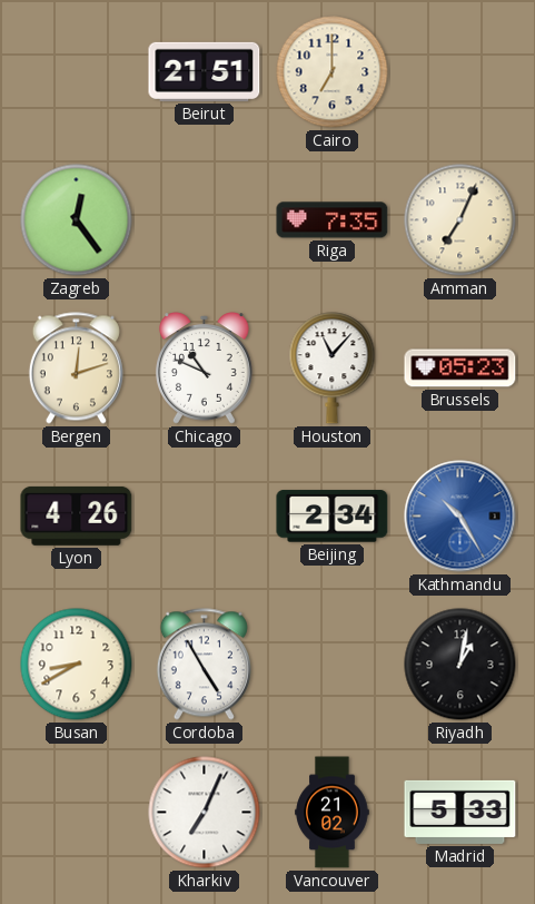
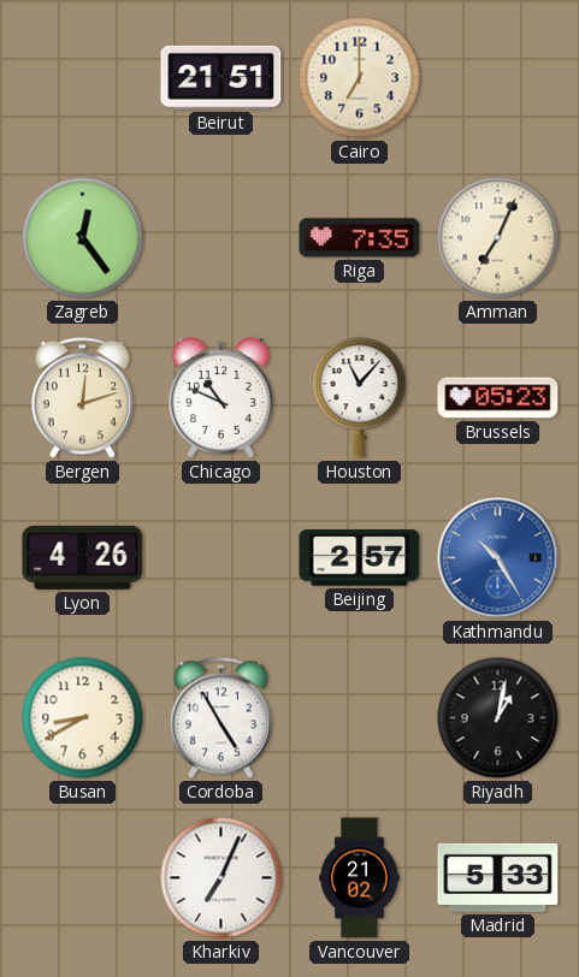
Beijing: 2:34 -> 2:57
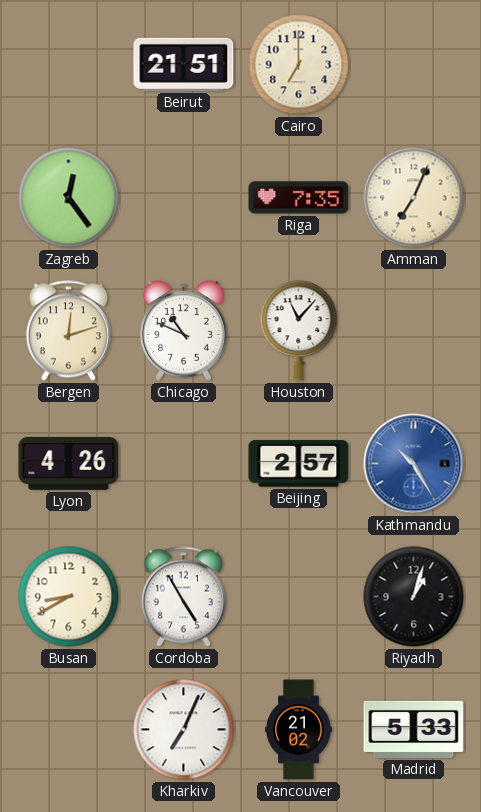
Brussels: 05:23 -> none
Riyadh: 1:02 -> 1:03
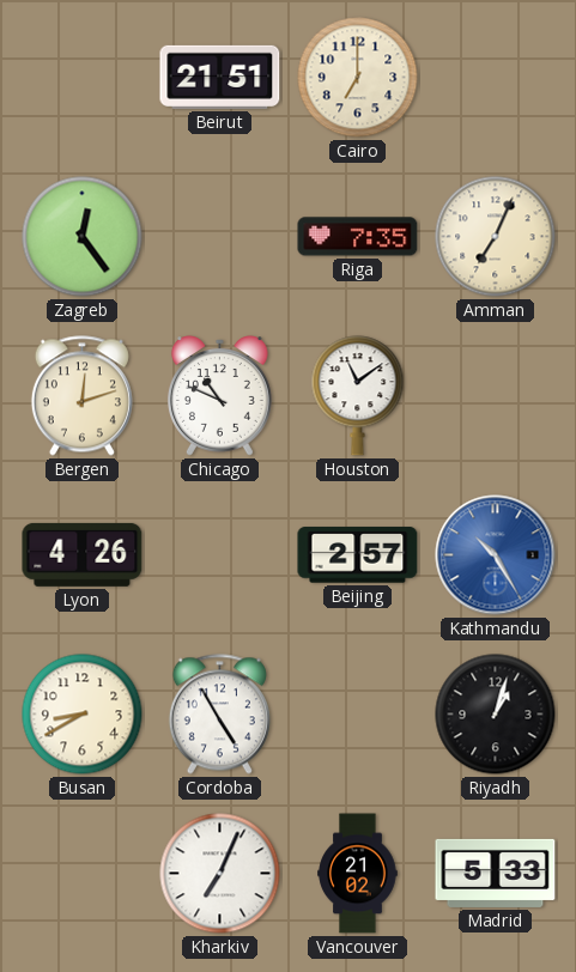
Houston: 11:07 -> 11:09
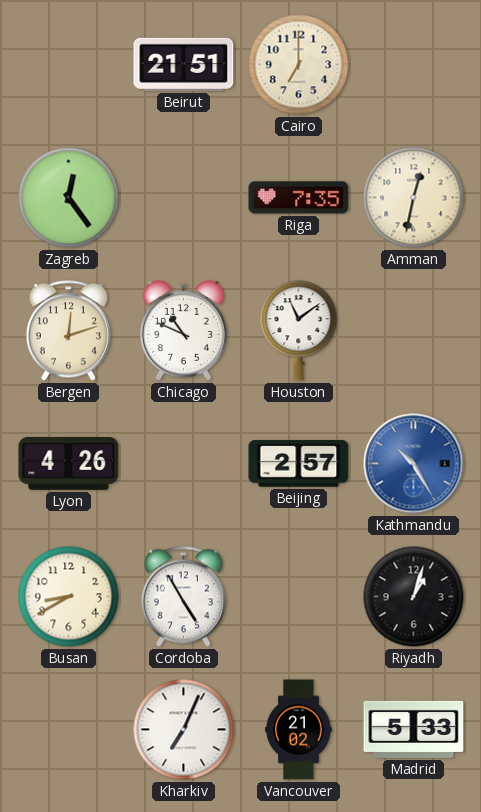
Amman: 7:04 -> 12:32
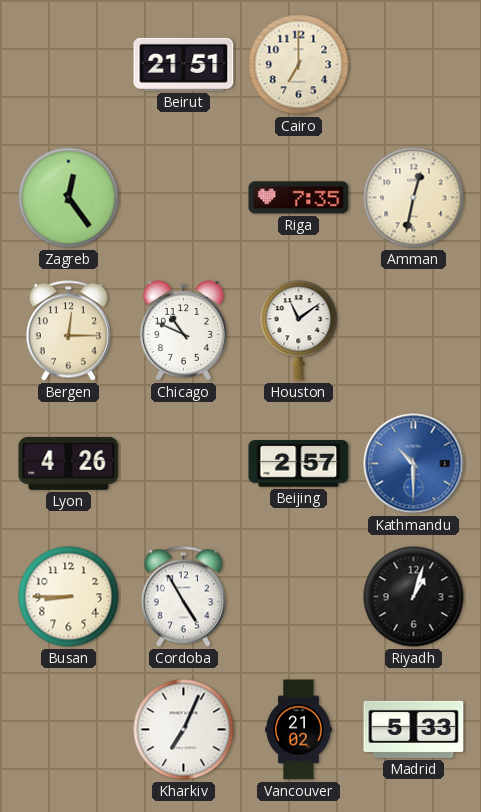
Bergen: 12:12 -> 12:15
Kathmandu: 10:25 -> 10:30
Busan: 8:40 -> 8:45
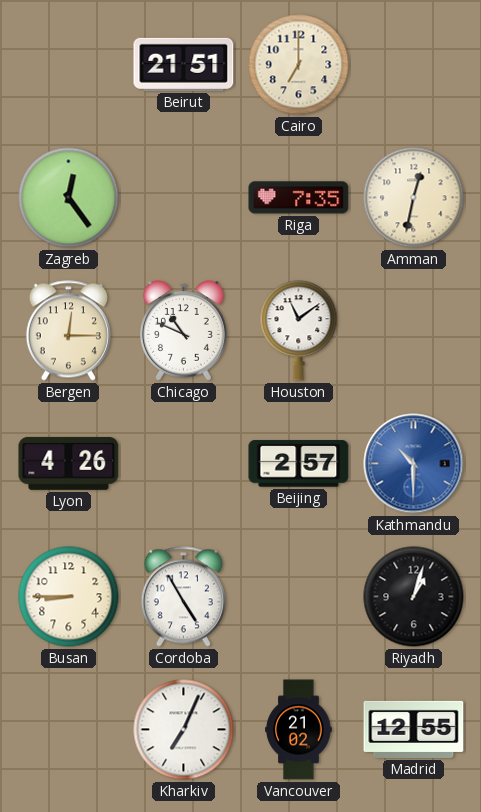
Madrid: 5:33 -> 12:55
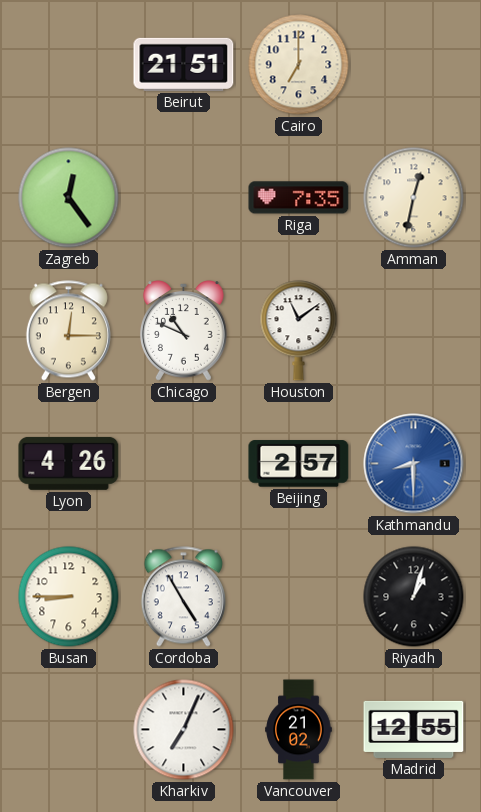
Kathmandu: 10:30 -> 8:30
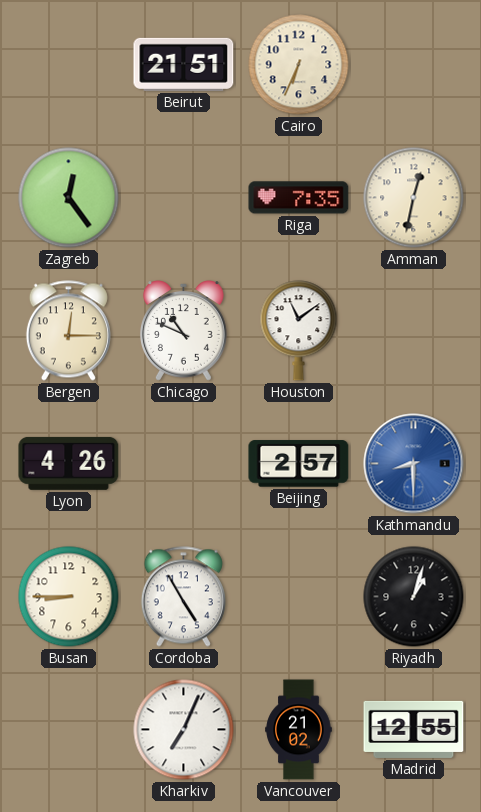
Cairo: 7:00 -> 6:34
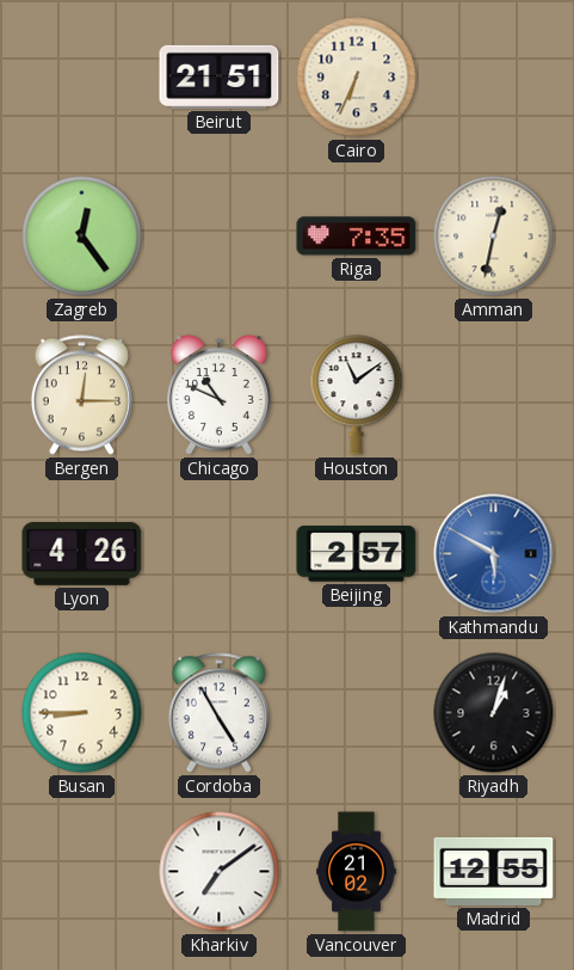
Kathmandu: 8:30 -> 5:50
Kharkiv: 7:04 -> 7:09
